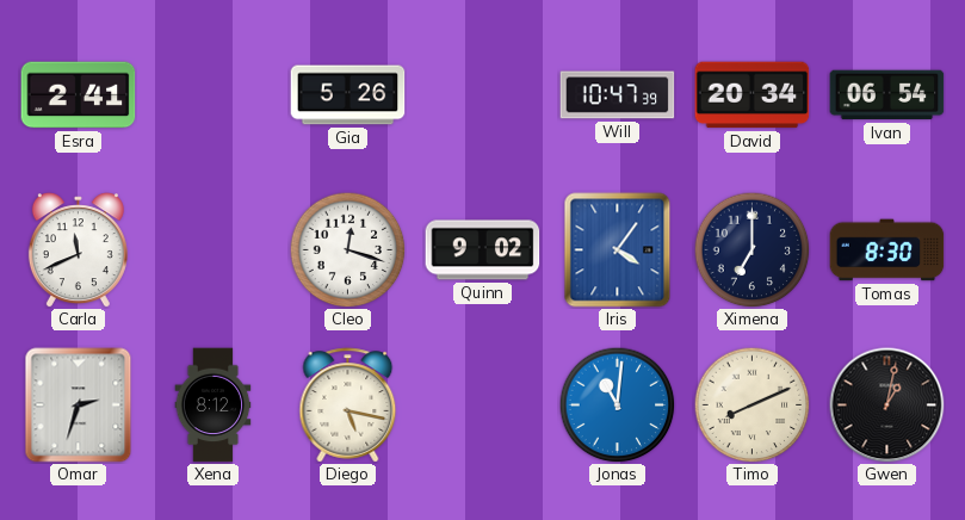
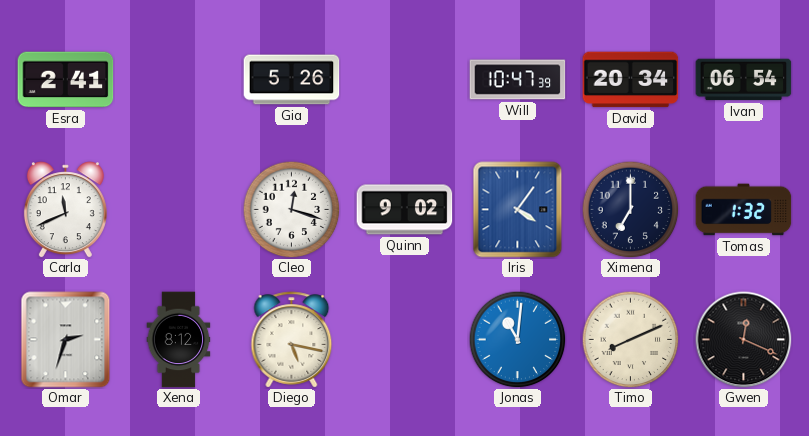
Tomas: 8:30 -> 1:32
Gwen: 1:02 -> 12:19
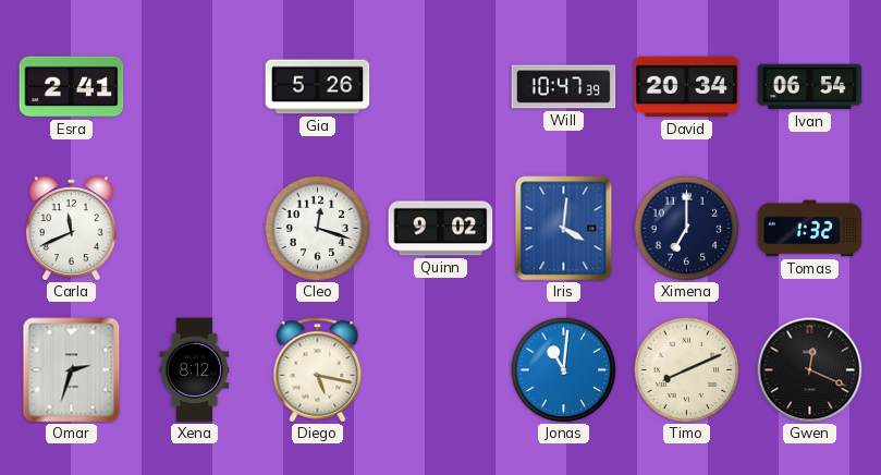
Iris: 4:06 -> 4:01
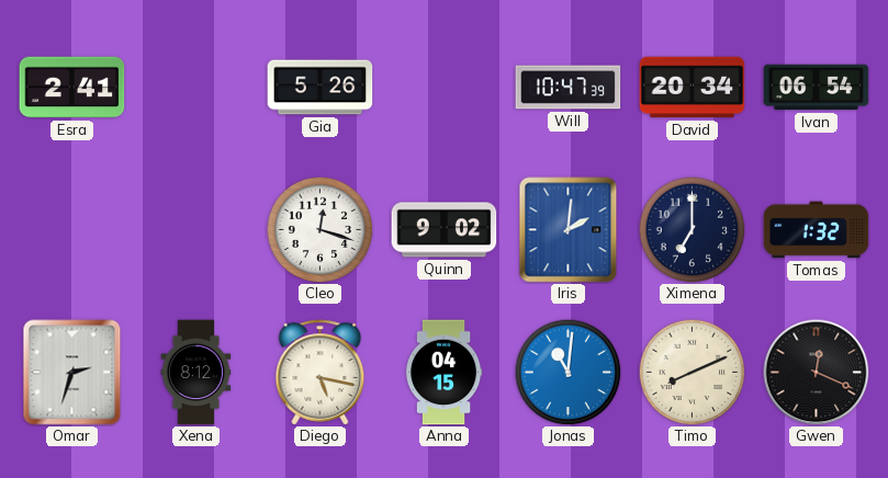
Carla: 11:41 -> none
Iris: 4:01 -> 2:01
Anna: none -> 04:15
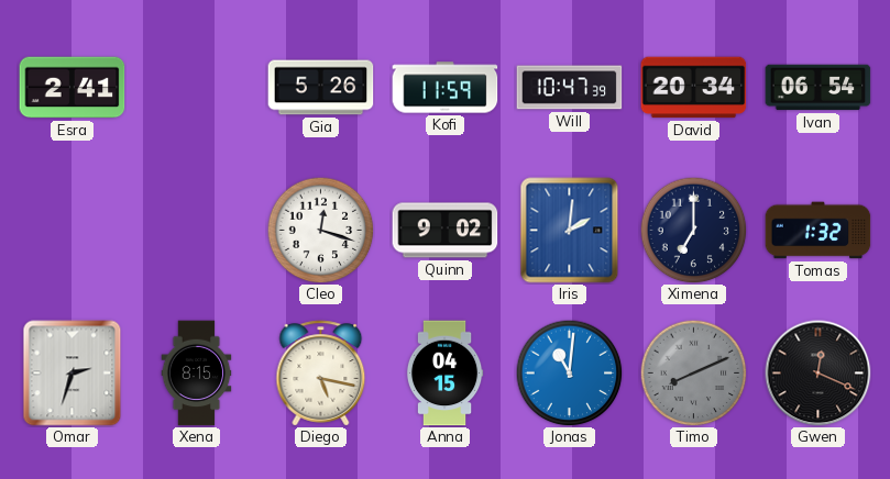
Kofi: none -> 11:59
Xena: 8:12 -> 8:15
Timo dial: cream -> grey
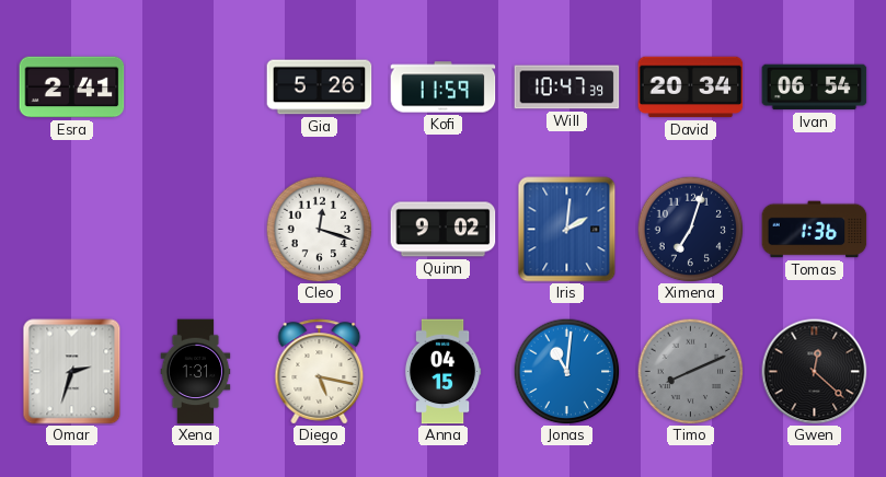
Ximena: 7:00 -> 7:03
Tomas: 1:32 -> 1:36
Xena: 8:15 -> 1:31
Gwen: 12:19 -> 12:22
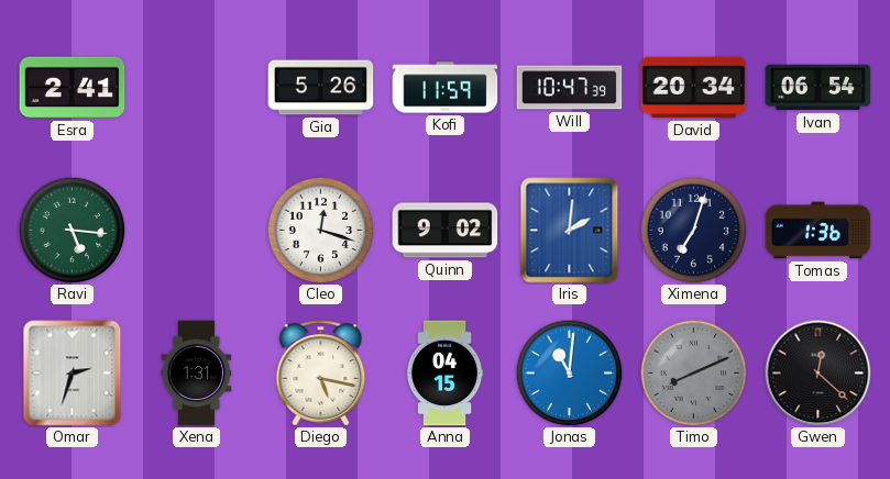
Ravi: none -> 5:16
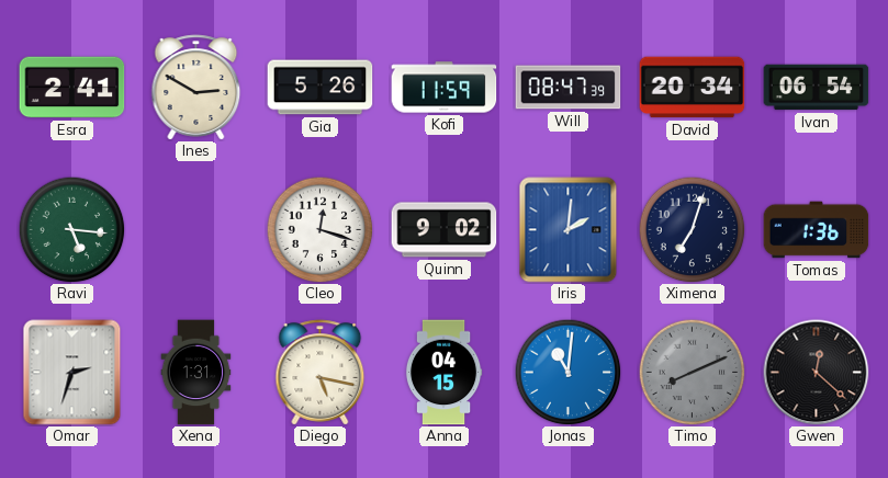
Ines: none -> 2:50
Will: 10:47 -> 08:47
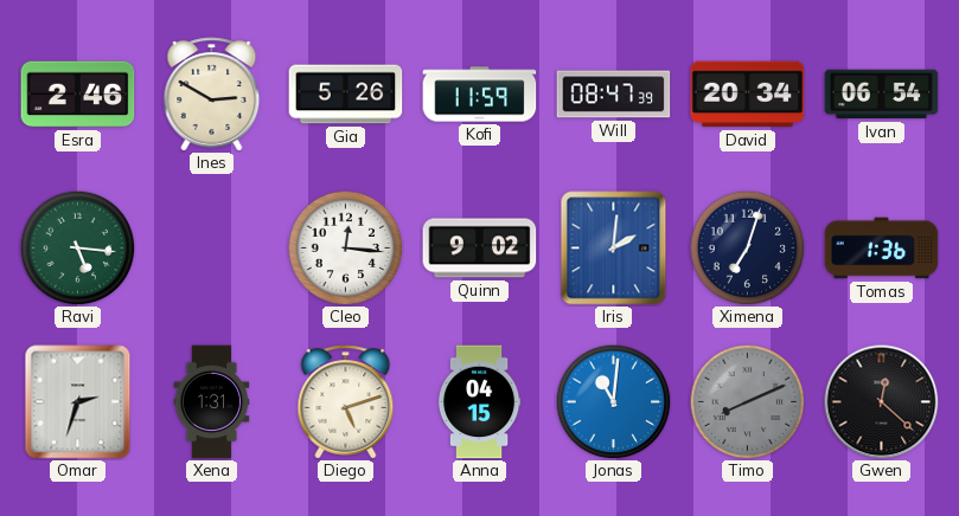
Esra: 2:41 -> 2:46
Cleo: 12:18 -> 12:16
Diego: 5:17 -> 5:12
